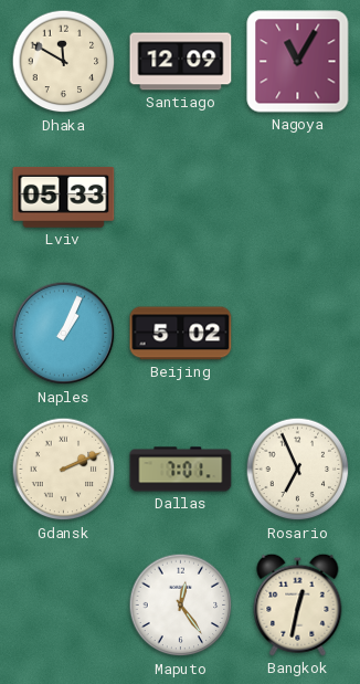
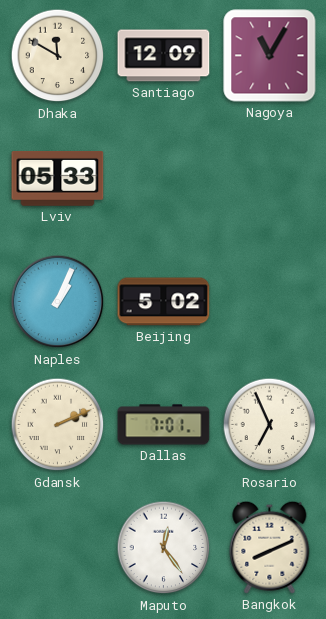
Bangkok: 12:32 -> 8:11
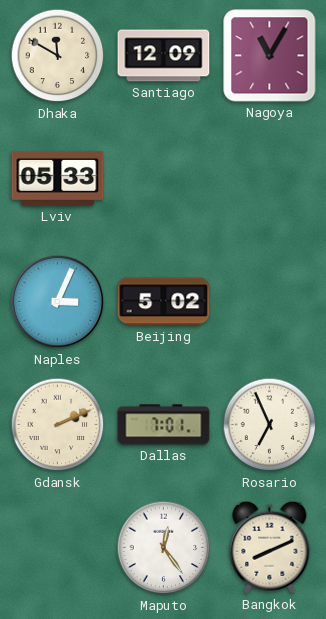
Naples: 1:04 -> 3:04
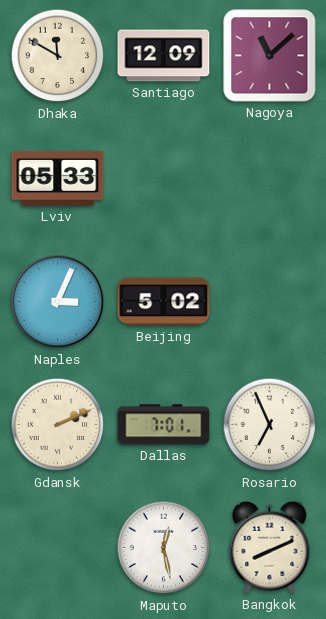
Nagoya: 11:05 -> 11:08
Maputo: 12:24 -> 12:28
